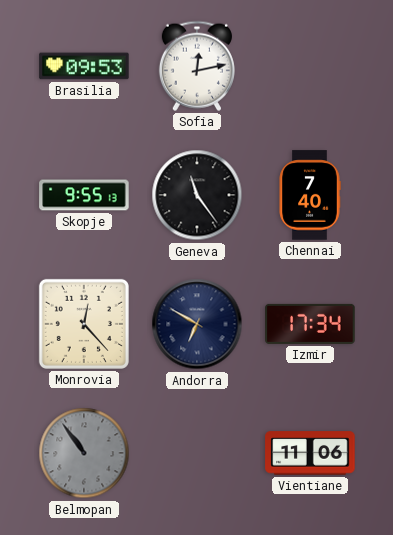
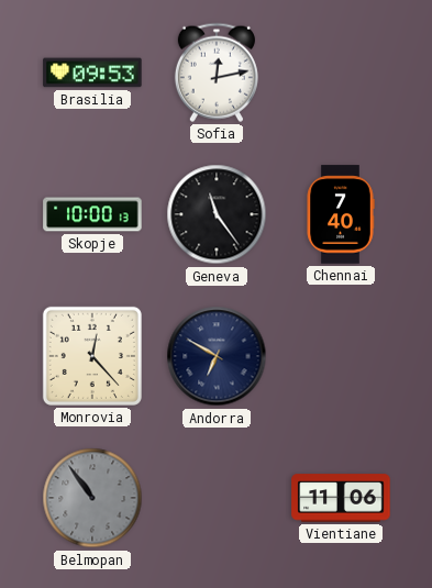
Skopje: 9:55 -> 10:00
Izmir: 17:34 -> none
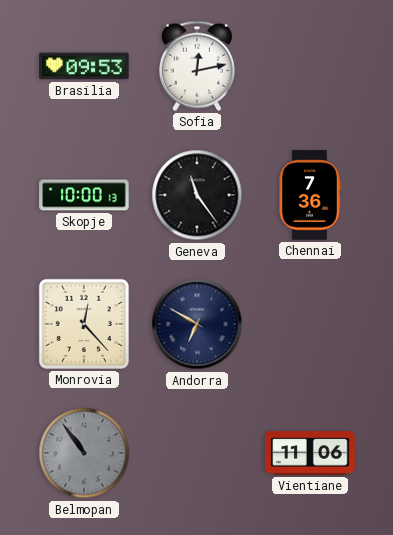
Chennai: 7:40 -> 7:36
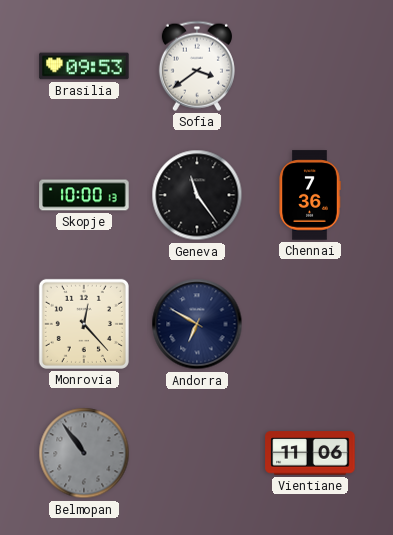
Sofia: 12:13 -> 3:39
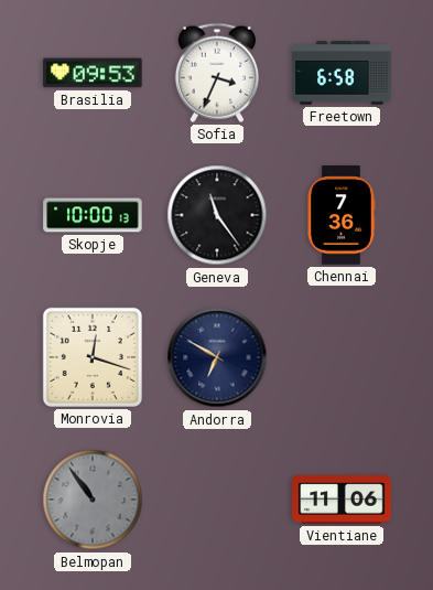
Sofia: 3:39 -> 3:34
Freetown: none -> 6:58
Monrovia: 12:23 -> 12:18
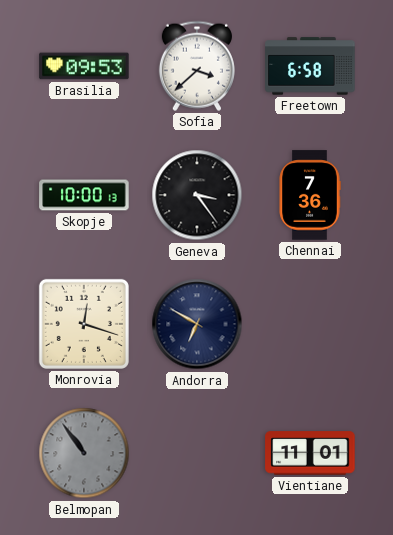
Sofia: 3:34 -> 3:38
Geneva: 11:24 -> 3:24
Vientiane: 11:06 -> 11:01
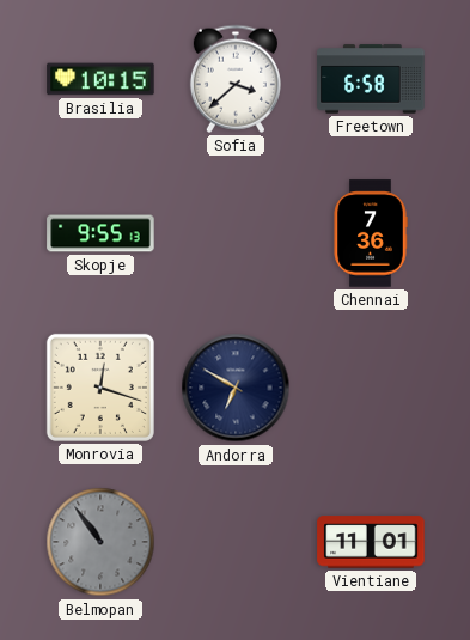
Brasilia: 09:53 -> 10:15
Skopje: 10:00 -> 9:55
Geneva: 3:24 -> none
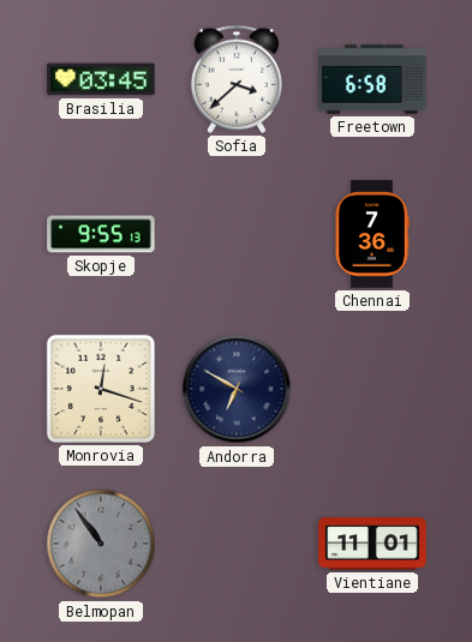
Brasilia: 10:15 -> 03:45
